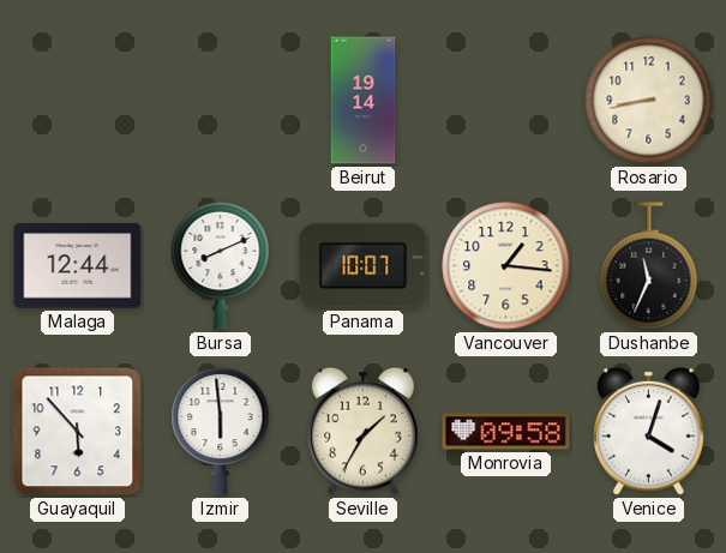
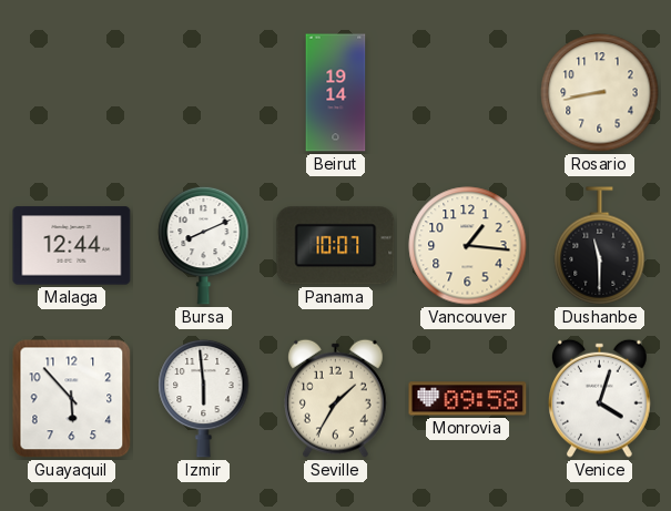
Dushanbe: 11:34 -> 11:30
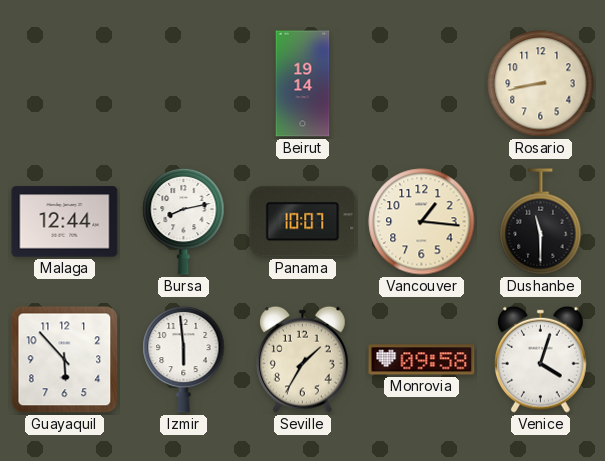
Bursa: 8:11 -> 8:13
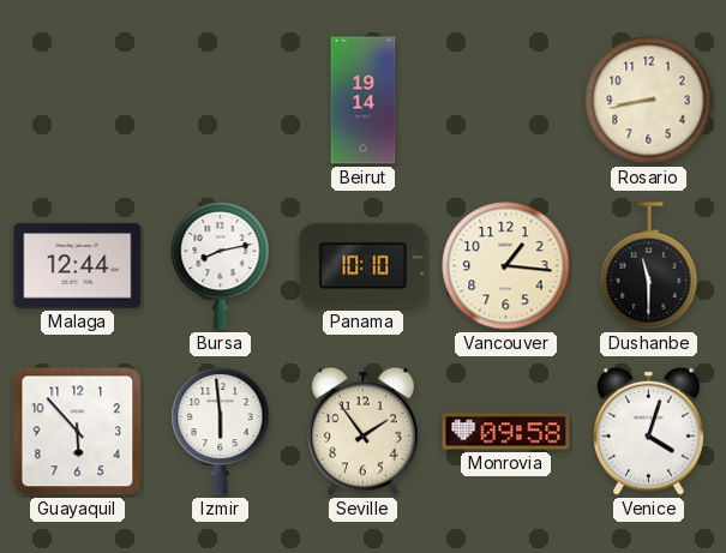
Panama: 10:07 -> 10:10
Seville: 1:35 -> 1:54
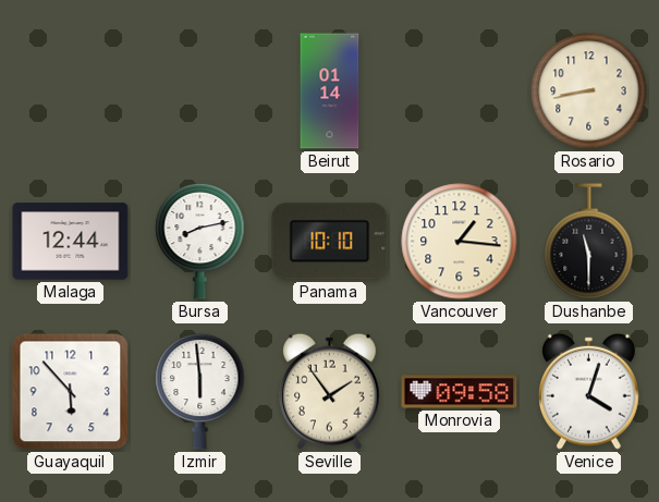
Beirut: 19:14 -> 01:14
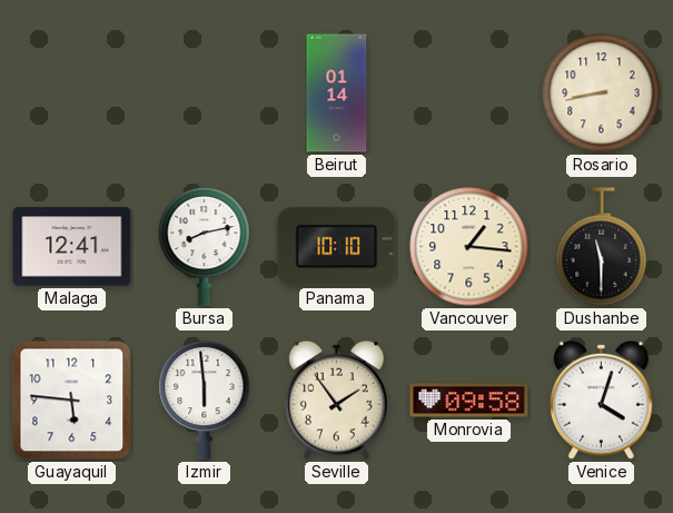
Malaga: 12:44 -> 12:41
Guayaquil: 5:53 -> 5:46
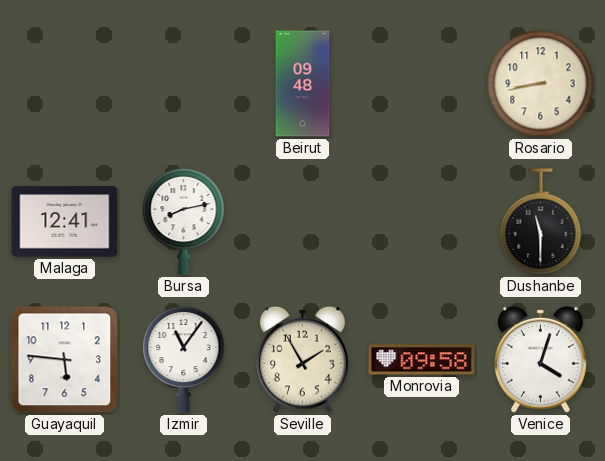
Beirut: 01:14 -> 09:48
Panama: 10:10 -> none
Vancouver: 1:16 -> none
Izmir: 5:59 -> 11:06
Seville: 1:54 -> 1:55
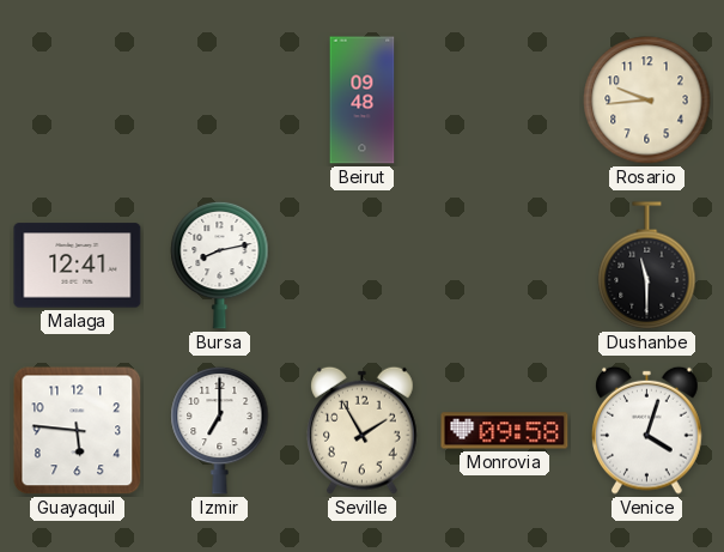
Rosario: 8:43 -> 9:44
Izmir: 11:06 -> 7:00
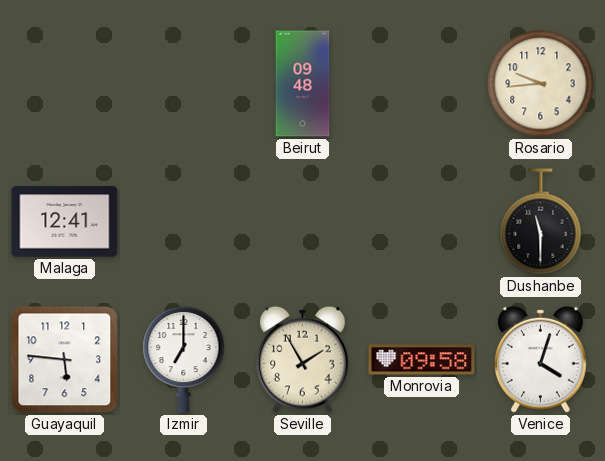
Bursa: 8:13 -> none
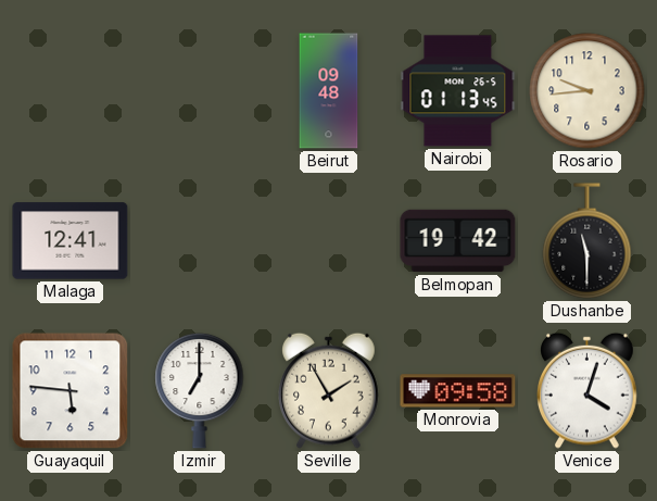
Nairobi: none -> 01:13
Belmopan: none -> 19:42
